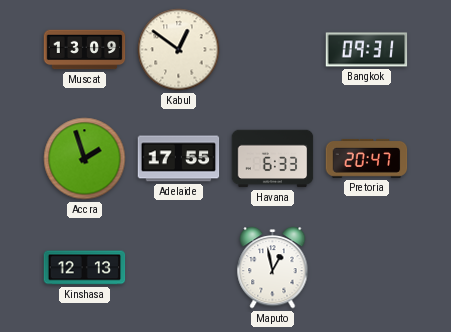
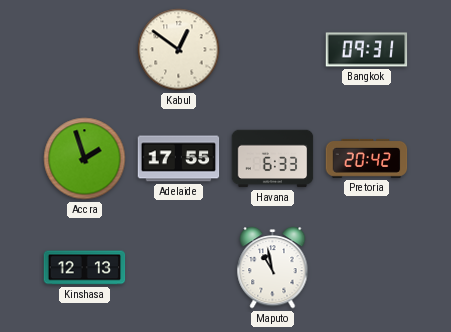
Muscat: 13:09 -> none
Pretoria: 20:47 -> 20:42
Maputo: 12:58 -> 10:58
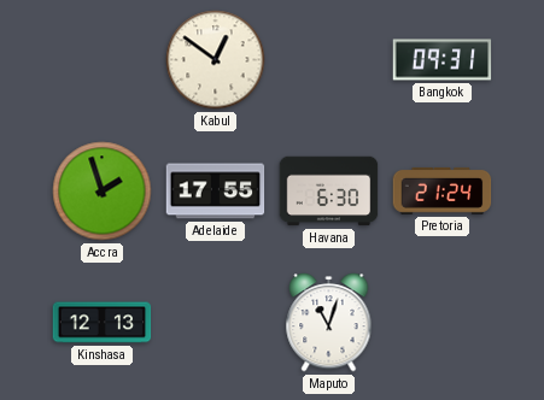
Havana: 6:33 -> 6:30
Pretoria: 20:42 -> 21:24
Maputo: 10:58 -> 11:03
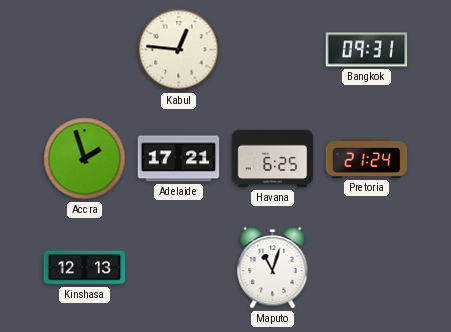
Kabul: 12:51 -> 12:46
Adelaide: 17:55 -> 17:21
Havana: 6:30 -> 6:25
